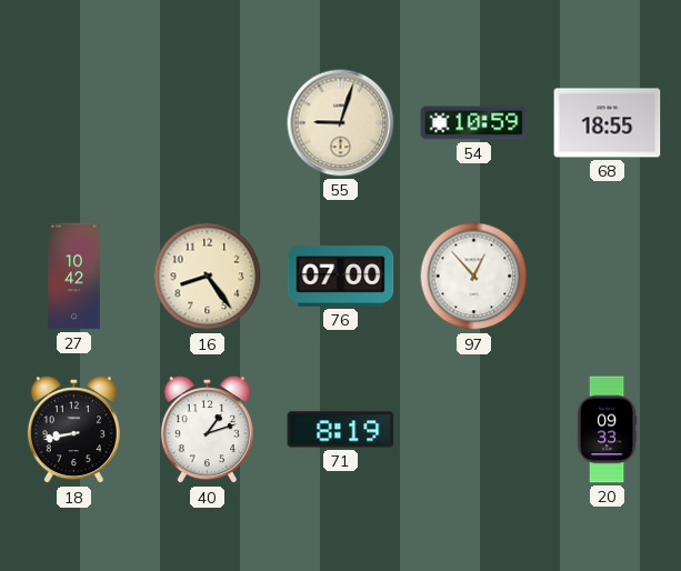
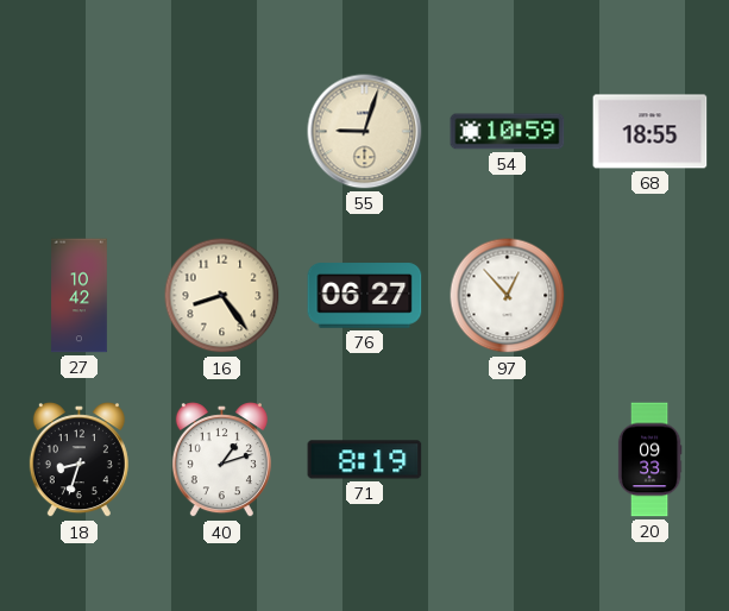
76: 07:00 -> 06:27
18: 8:43 -> 8:33
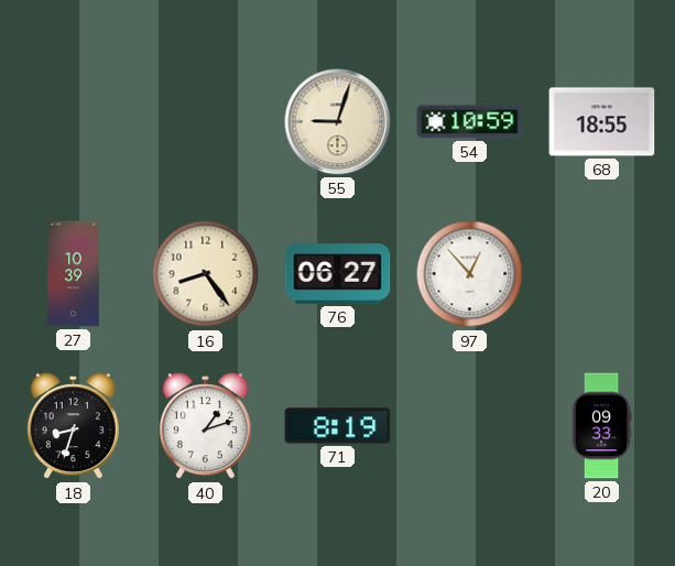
27: 10:42 -> 10:39
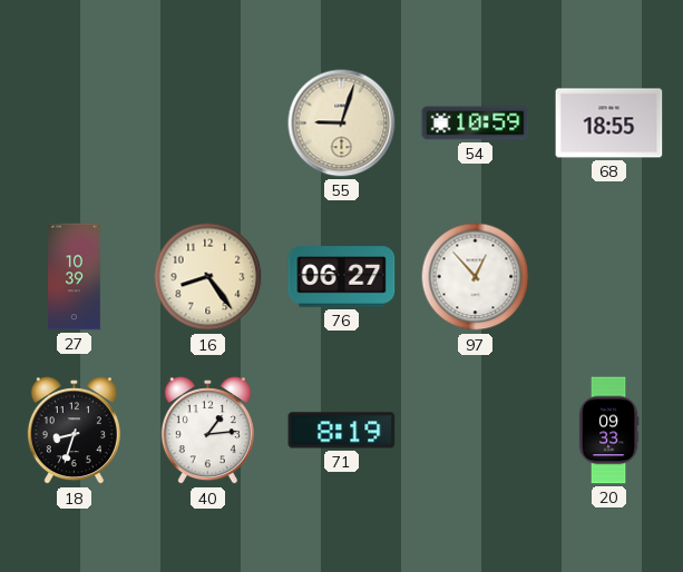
40: 1:12 -> 1:14
